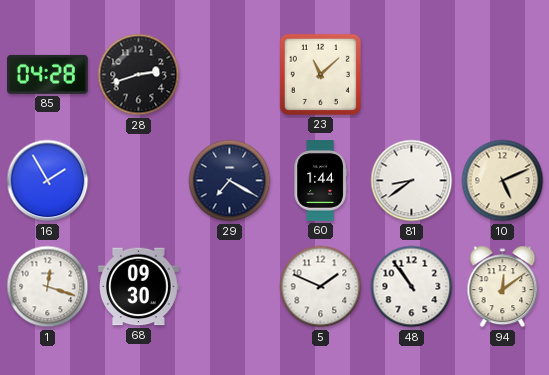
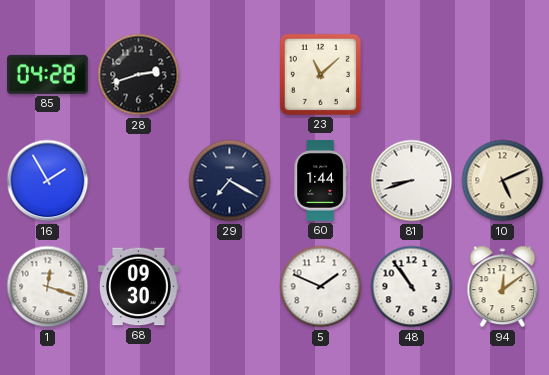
81: 8:39 -> 8:42
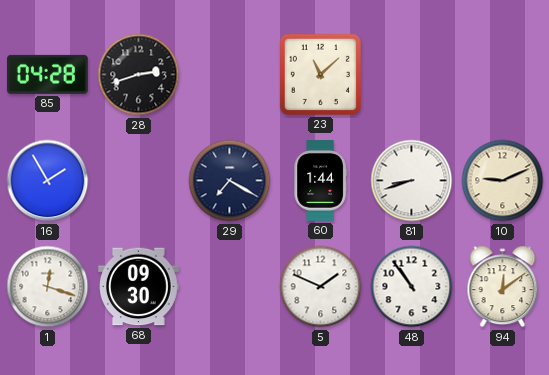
10: 5:11 -> 9:11
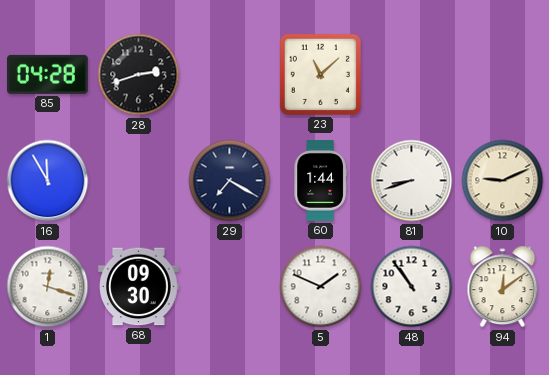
16: 1:55 -> 11:55
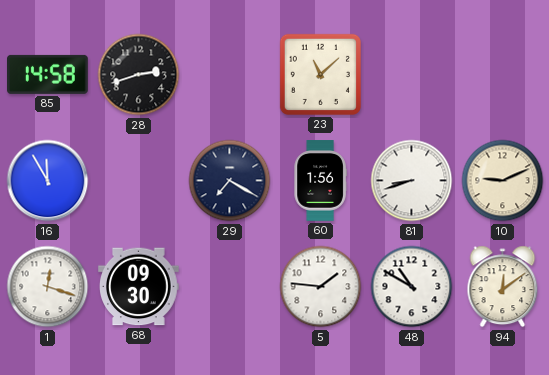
85: 04:28 -> 14:58
60: 1:44 -> 1:56
5: 1:49 -> 1:46
48: 10:54 -> 10:50
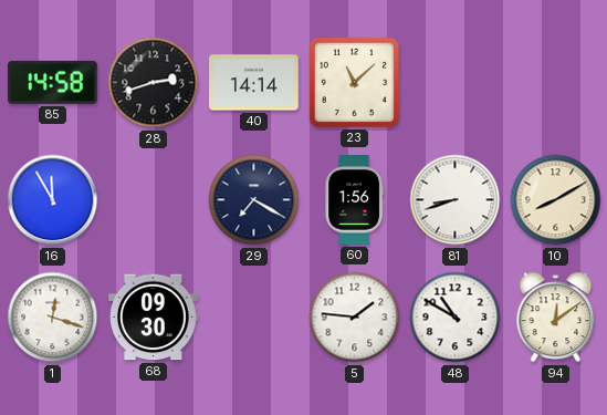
40: none -> 14:14
10: 9:11 -> 8:10
